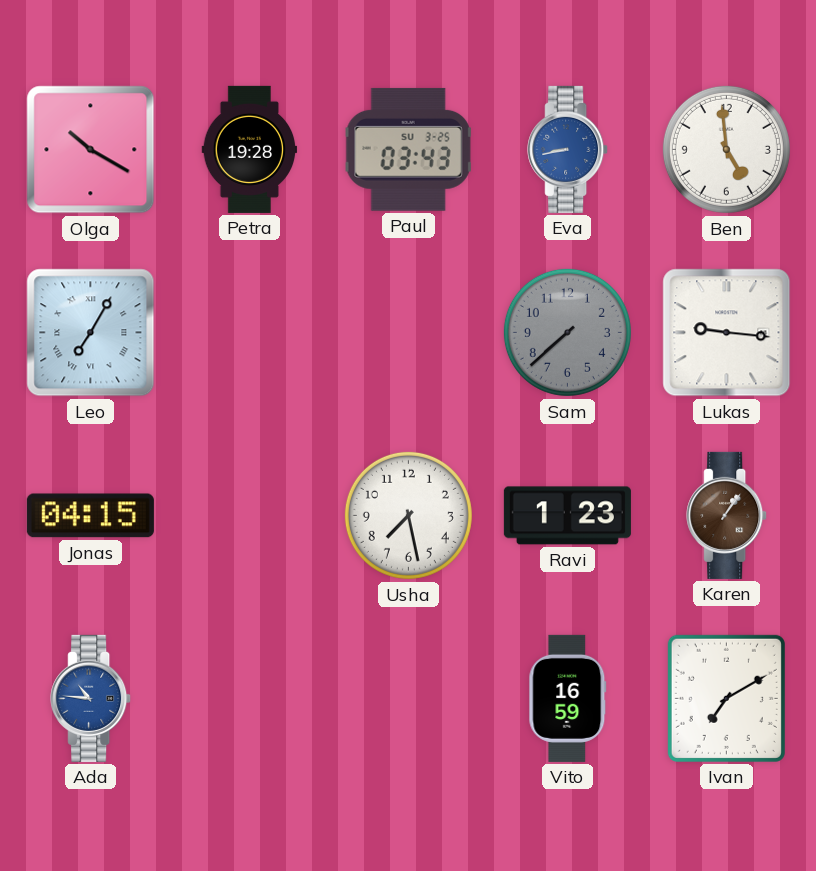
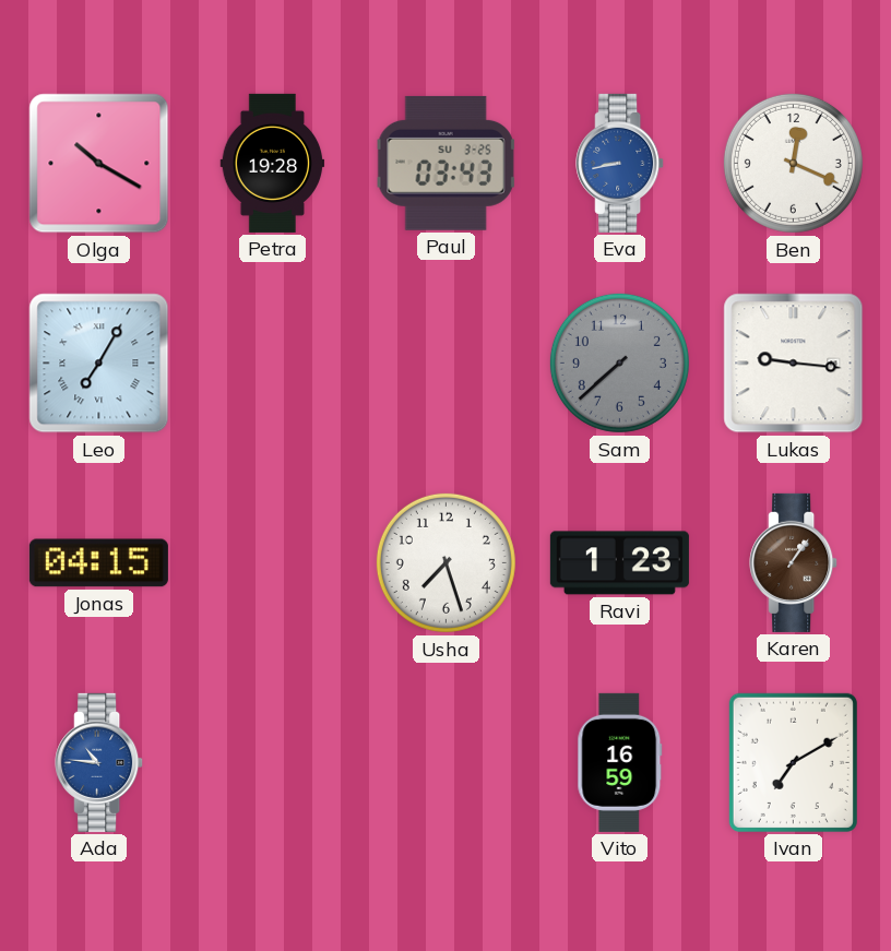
Ben: 4:59 -> 12:19
Usha: 7:28 -> 7:27
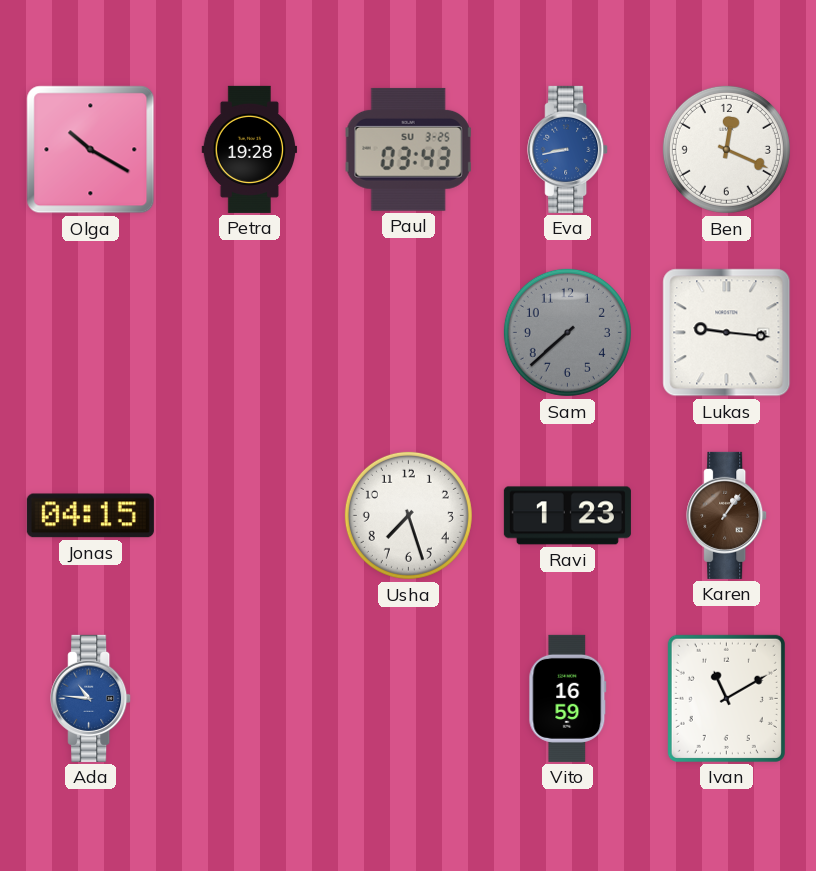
Leo: 7:05 -> none
Ivan: 7:10 -> 11:10
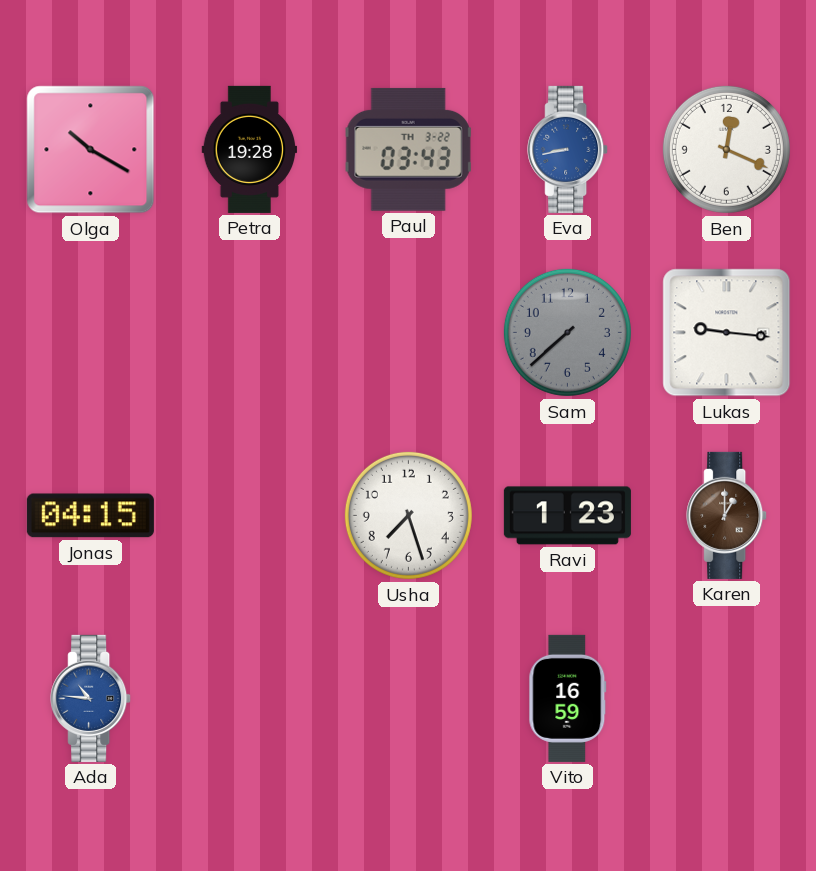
Paul date: SU 3-25 -> TH 3-22
Karen: 1:06 -> 1:00
Ivan: 11:10 -> none
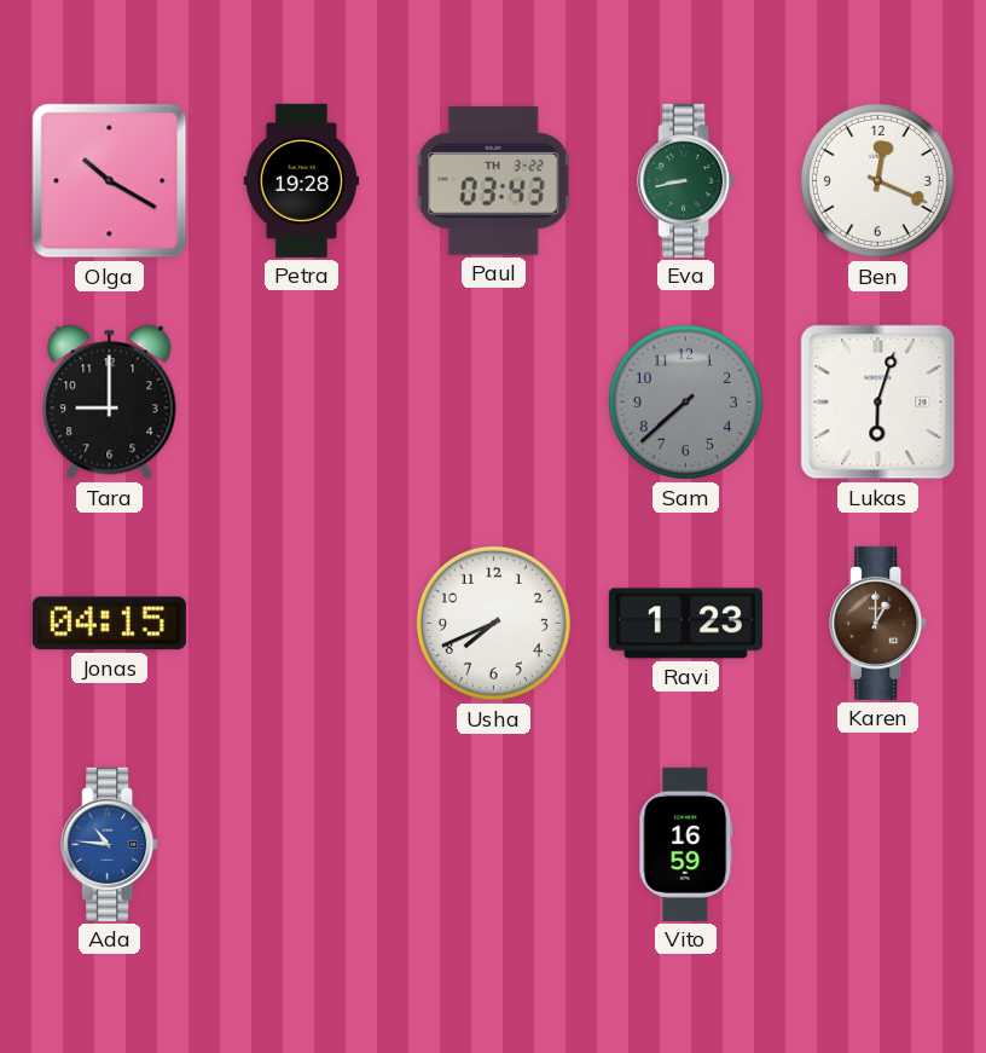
Eva dial: blue -> green
Tara: none -> 9:00
Lukas: 9:16 -> 6:03
Usha: 7:27 -> 7:41
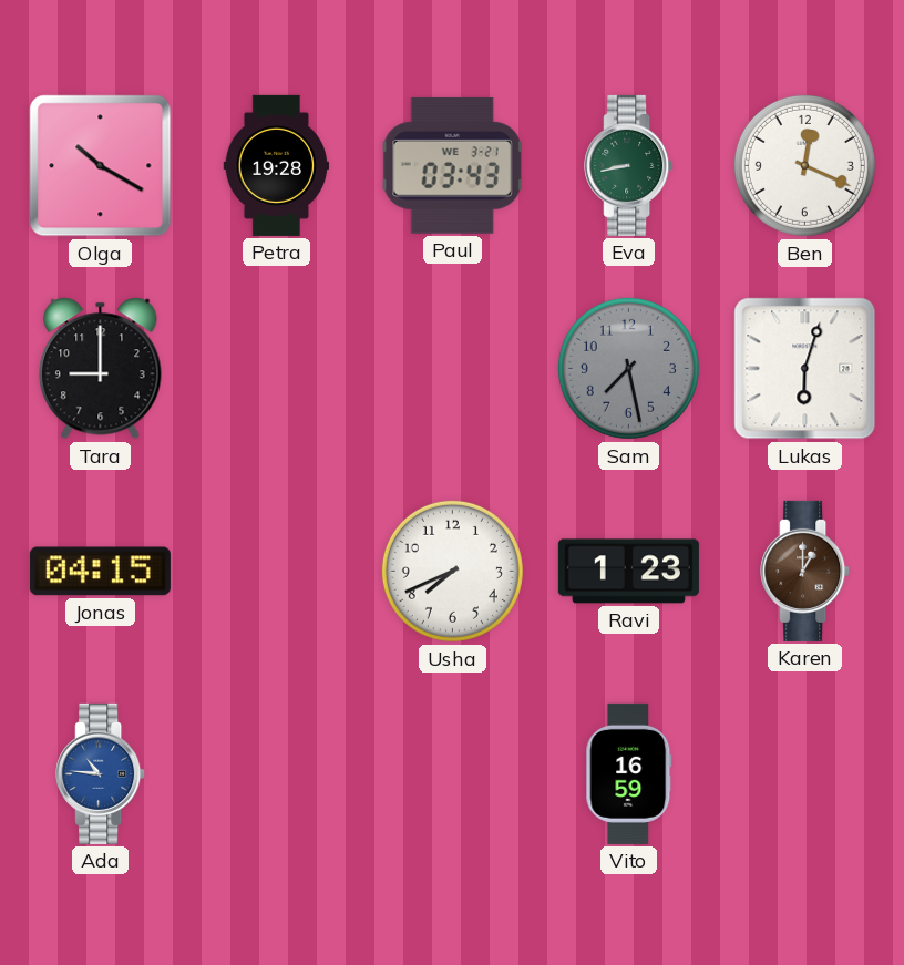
Paul date: TH 3-22 -> WE 3-21
Sam: 7:38 -> 7:28
